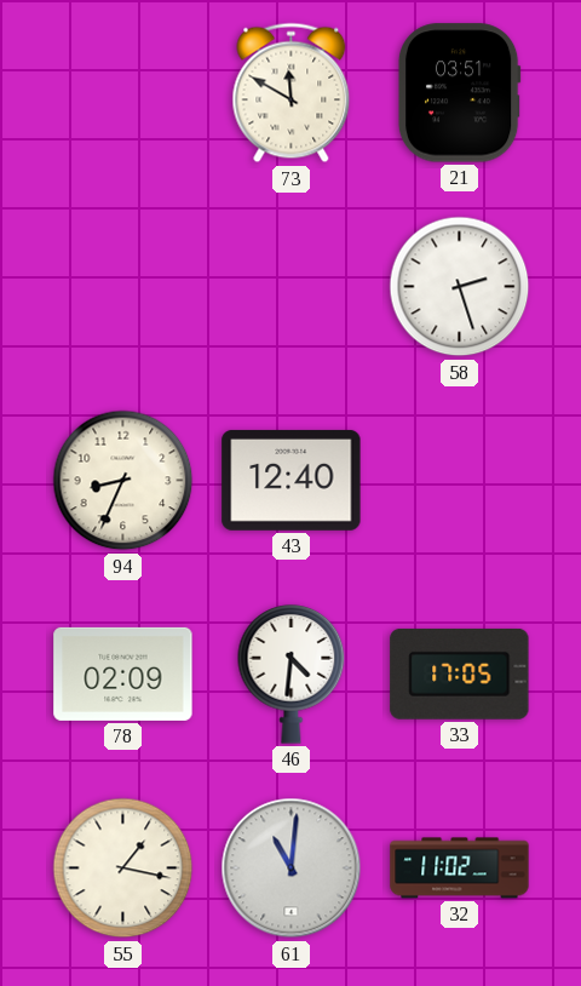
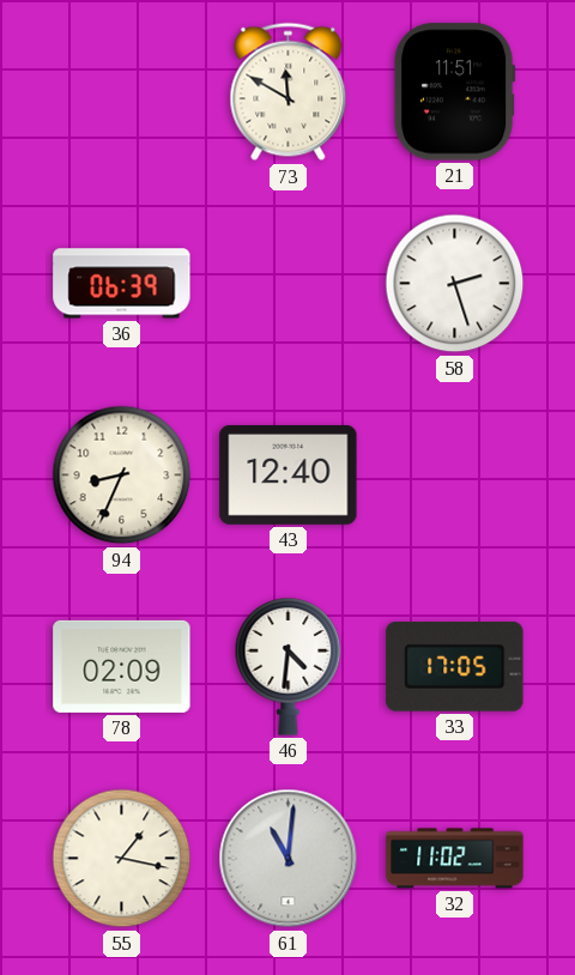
21: 03:51 -> 11:51
36: none -> 06:39
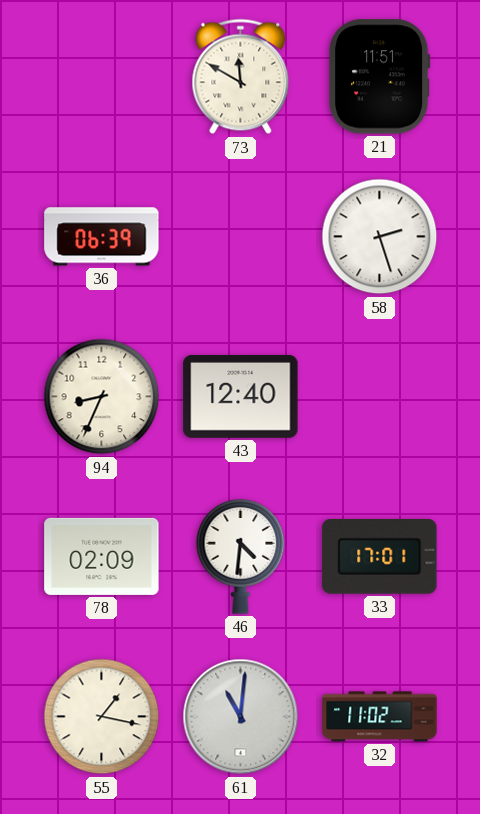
33: 17:05 -> 17:01
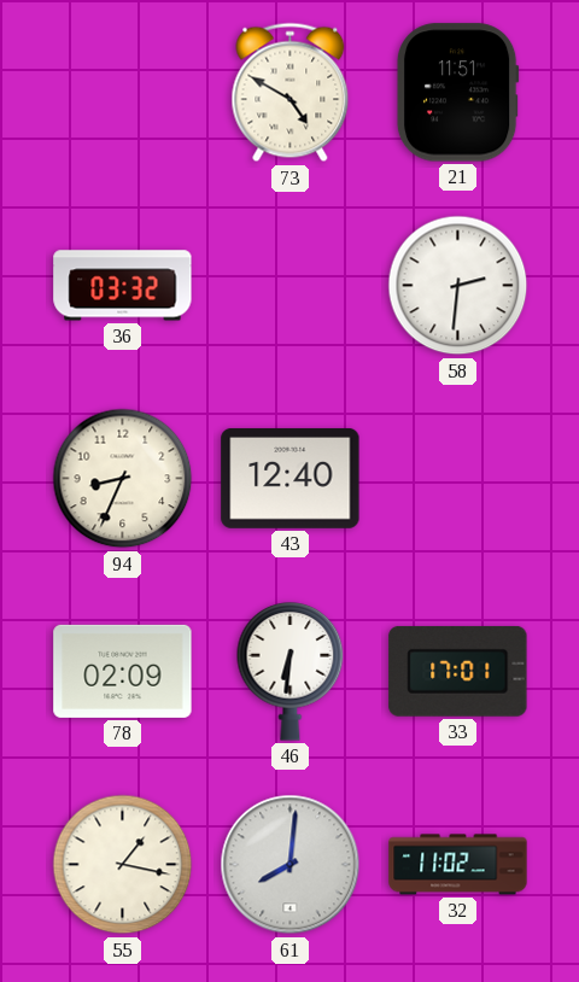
73: 11:50 -> 4:50
36: 06:39 -> 03:32
58: 2:27 -> 2:31
46: 4:31 -> 6:31
61: 11:01 -> 8:01
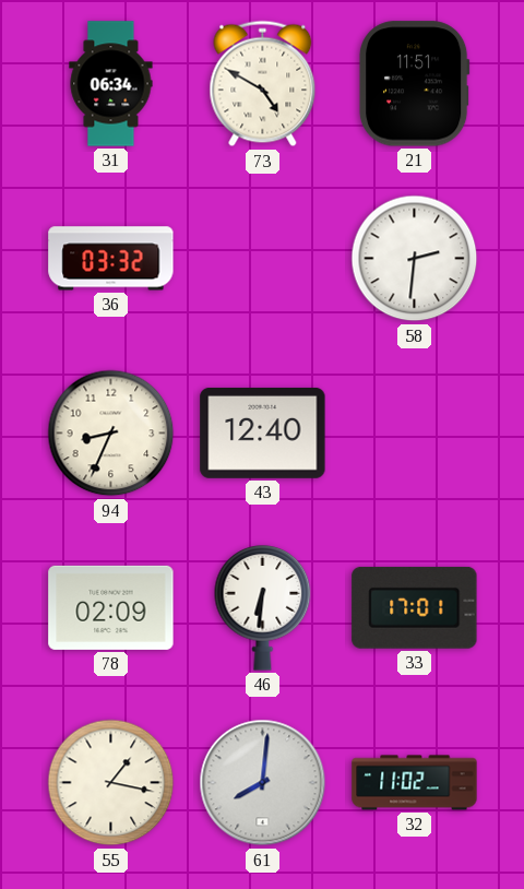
31: none -> 06:34
